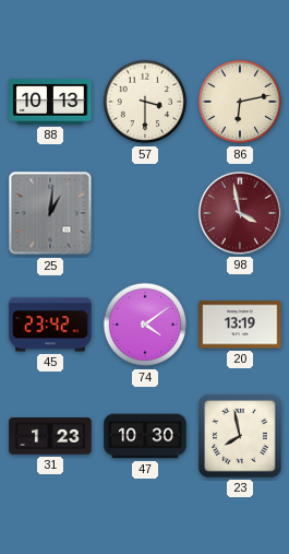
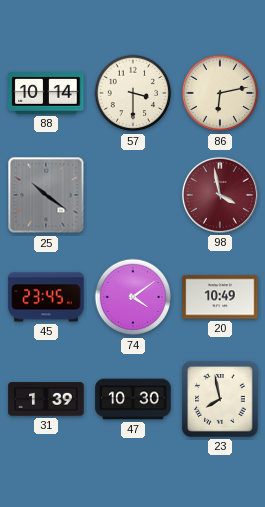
88: 10:13 -> 10:14
25: 1:01 -> 10:21
45: 23:42 -> 23:45
20: 13:19 -> 10:49
31: 1:23 -> 1:39
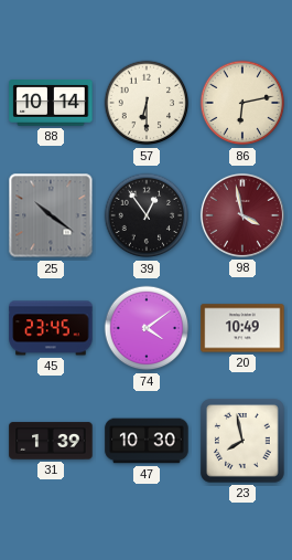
57: 3:30 -> 6:30
39: none -> 12:54
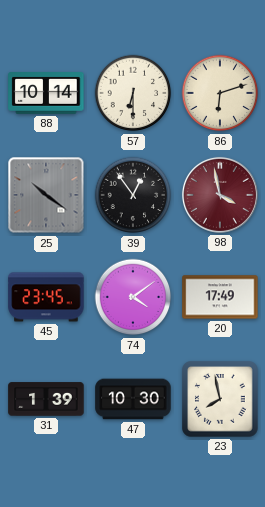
86: 6:13 -> 6:12
20: 10:49 -> 17:49
